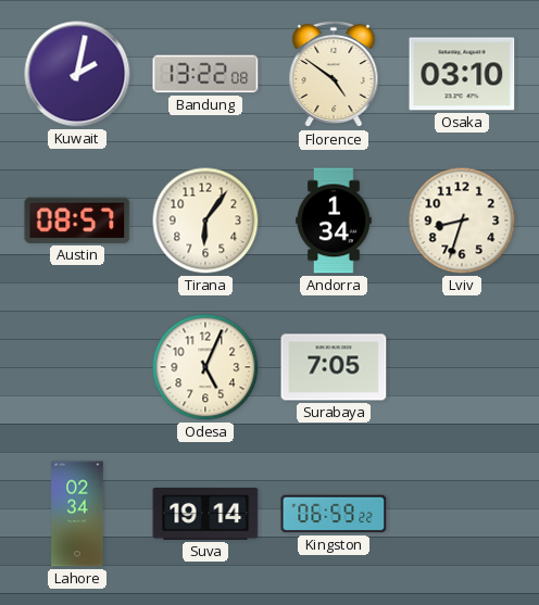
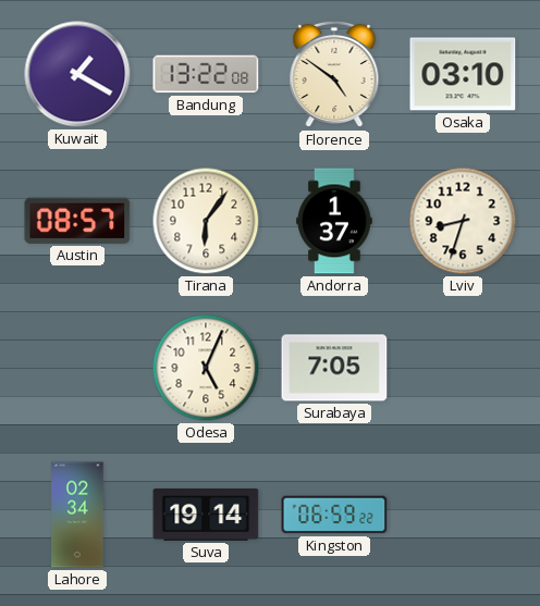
Kuwait: 2:02 -> 1:20
Andorra: 1:34 -> 1:37
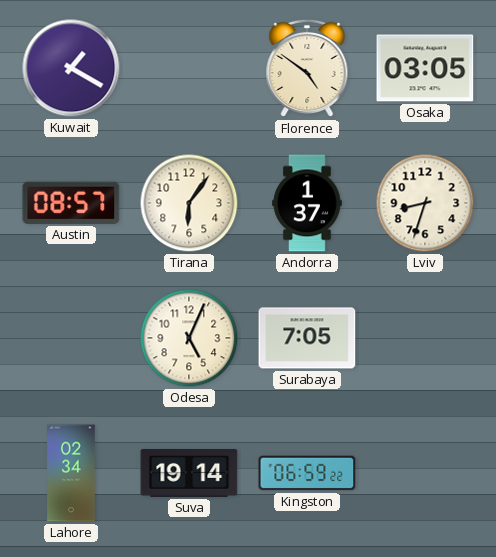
Bandung: 13:22 -> none
Osaka: 03:10 -> 03:05
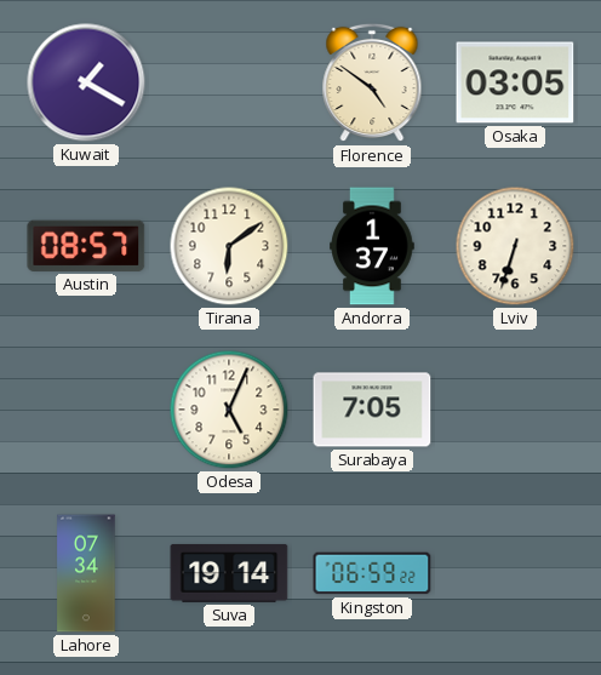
Tirana: 6:06 -> 6:09
Lviv: 8:33 -> 6:33
Lahore: 02:34 -> 07:34
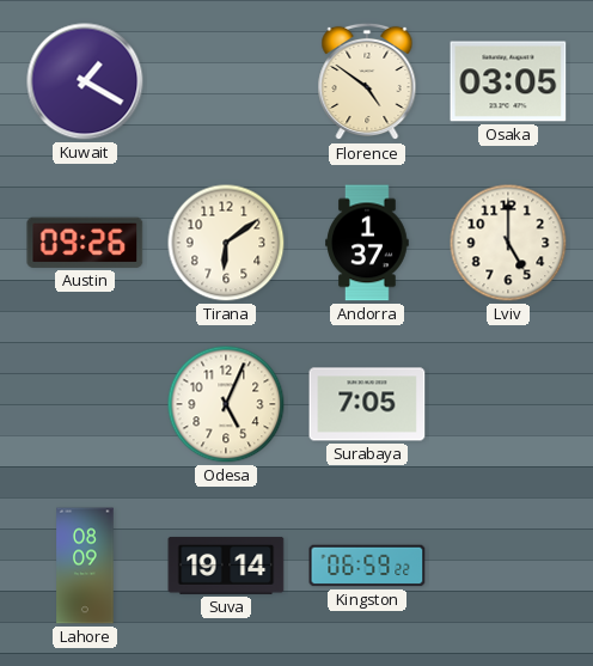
Austin: 08:57 -> 09:26
Lviv: 6:33 -> 5:00
Lahore: 07:34 -> 08:09
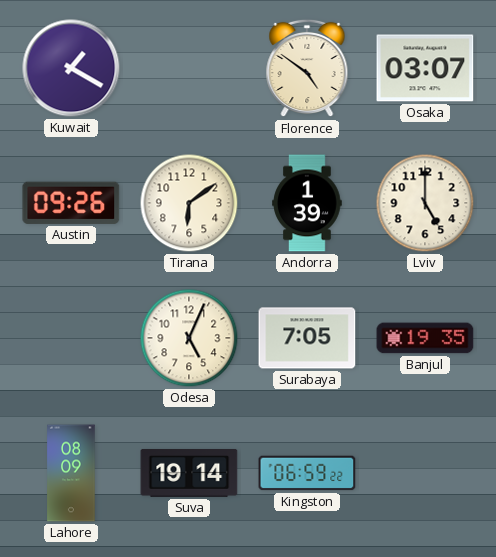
Osaka: 03:05 -> 03:07
Andorra: 1:37 -> 1:39
Banjul: none -> 19:35
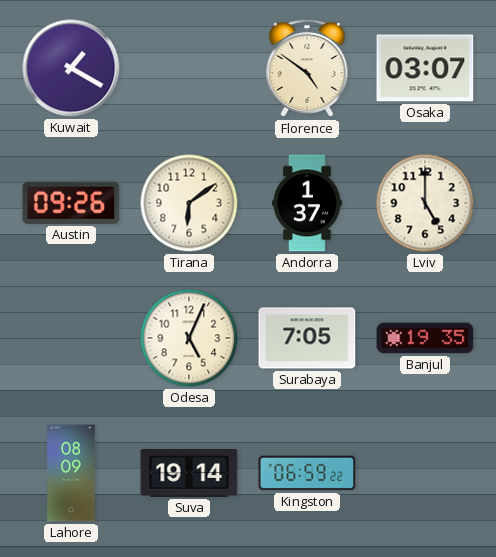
Andorra: 1:39 -> 1:37
